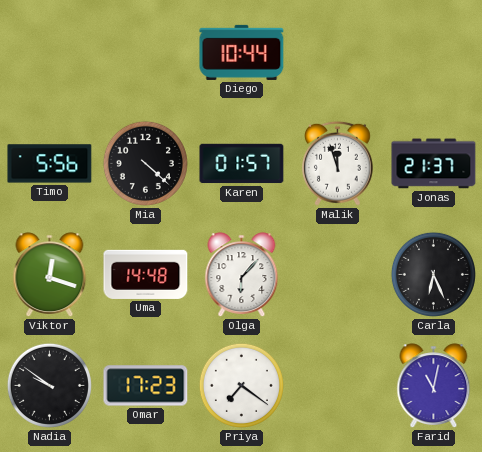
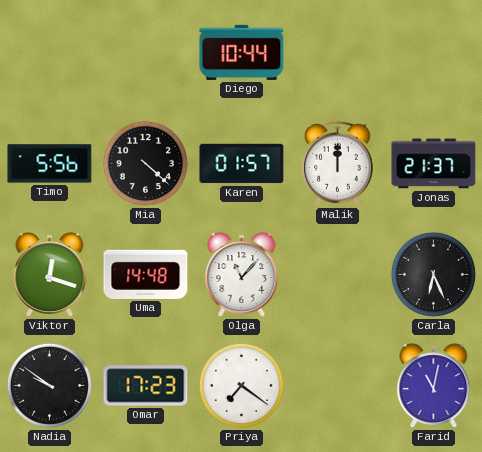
Malik: 11:57 -> 12:00
Olga: 6:07 -> 11:07
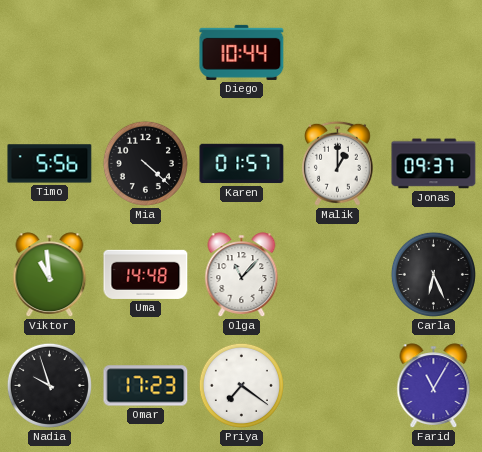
Malik: 12:00 -> 1:00
Jonas: 21:37 -> 09:37
Viktor: 12:18 -> 10:59
Nadia: 9:51 -> 9:57
Farid: 11:02 -> 11:05
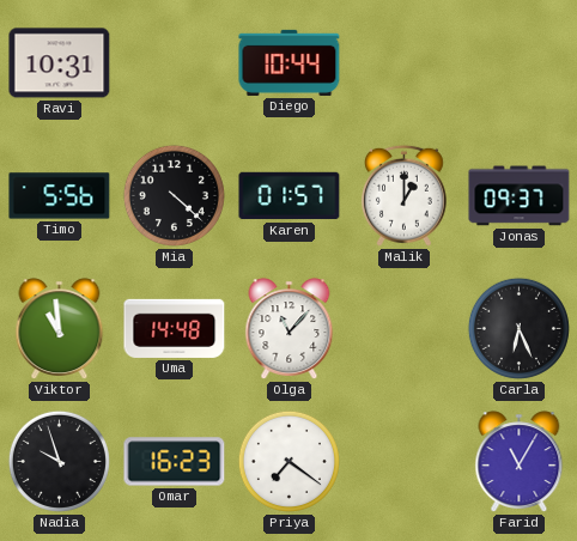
Ravi: none -> 10:31
Omar: 17:23 -> 16:23
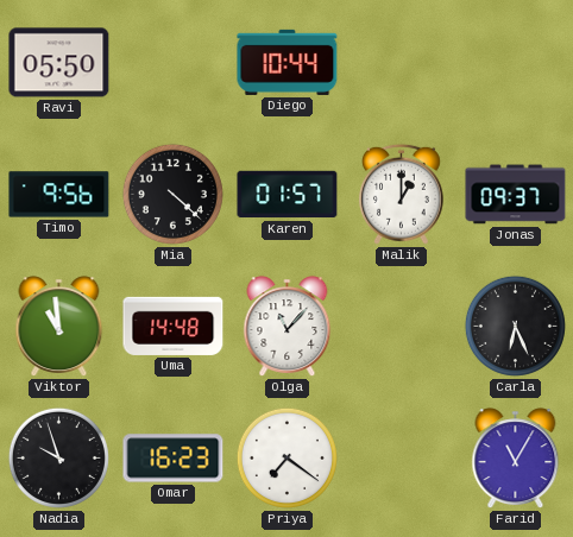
Ravi: 10:31 -> 05:50
Timo: 5:56 -> 9:56
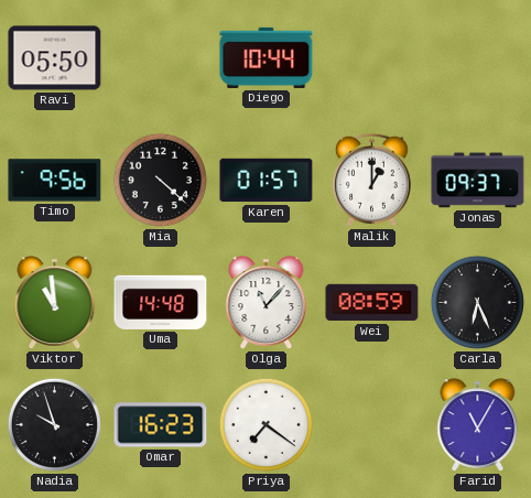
Wei: none -> 08:59
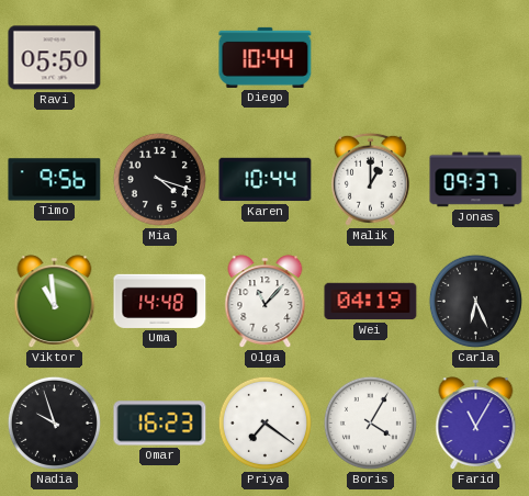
Mia: 4:22 -> 4:18
Karen: 01:57 -> 10:44
Wei: 08:59 -> 04:19
Boris: none -> 4:05
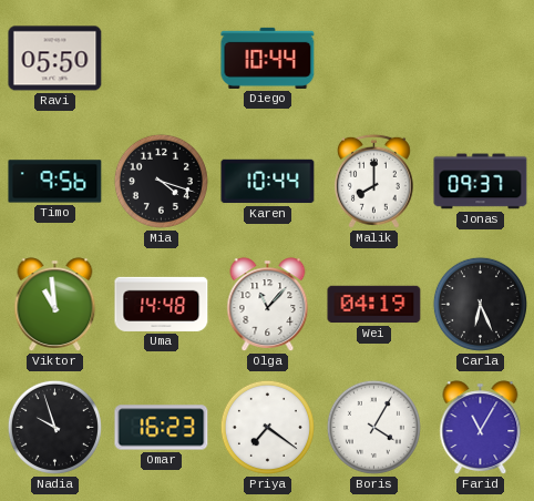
Malik: 1:00 -> 8:00
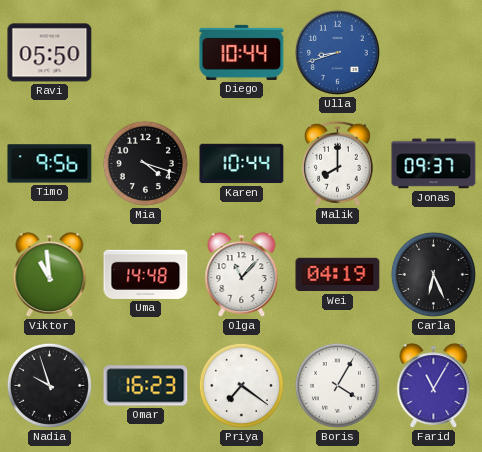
Ulla: none -> 8:42
